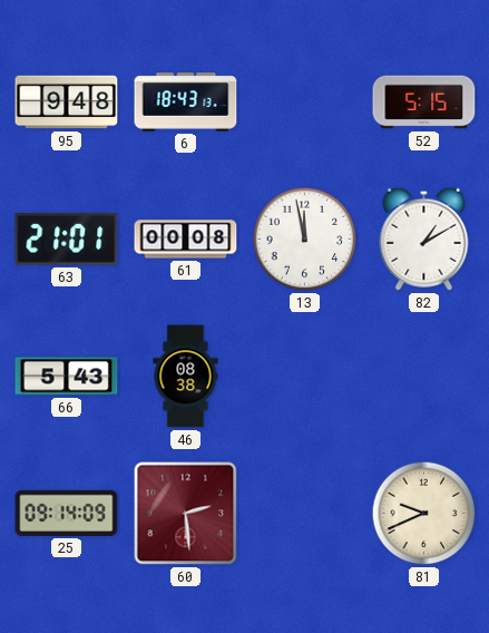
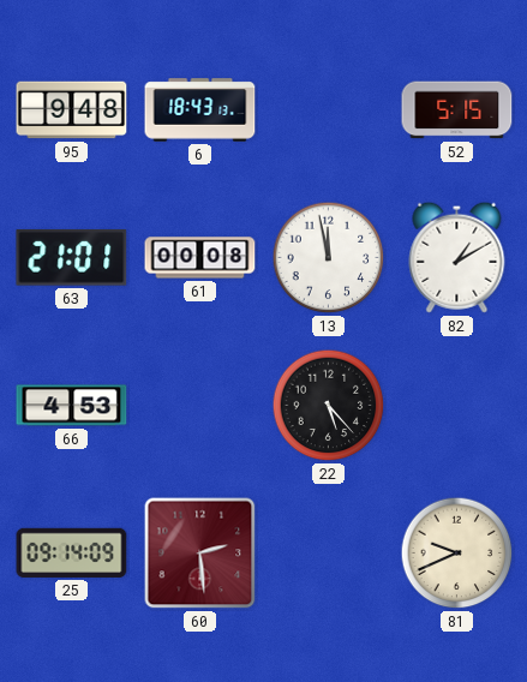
66: 5:43 -> 4:53
46: 08:38 -> none
22: none -> 5:23
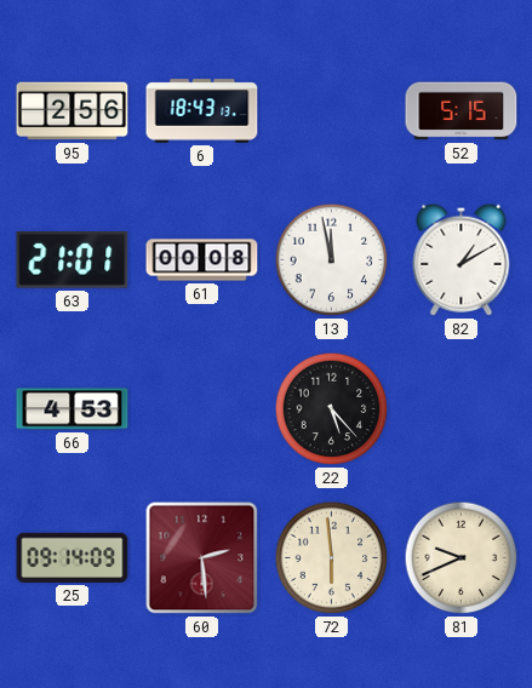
95: 9:48 -> 2:56
72: none -> 5:59
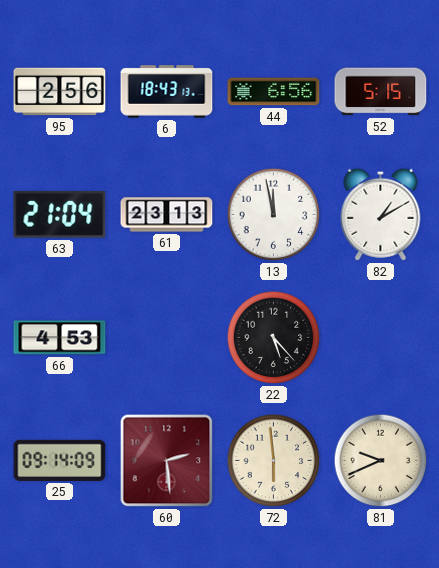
44: none -> 6:56
63: 21:01 -> 21:04
61: 00:08 -> 23:13
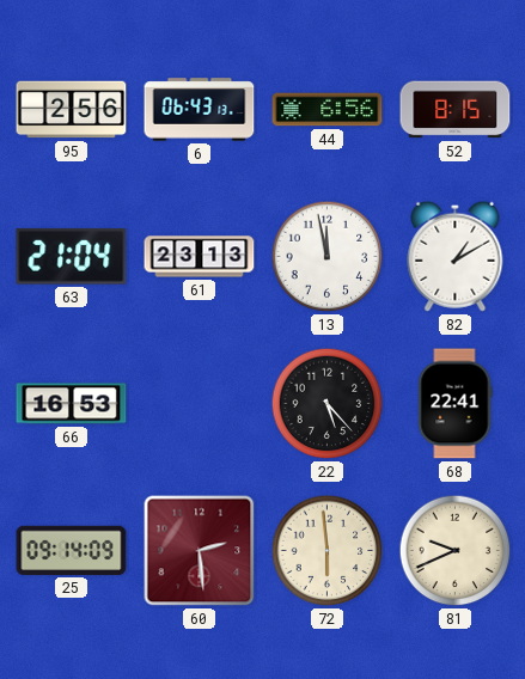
6: 18:43 -> 06:43
52: 5:15 -> 8:15
66: 4:53 -> 16:53
68: none -> 22:41
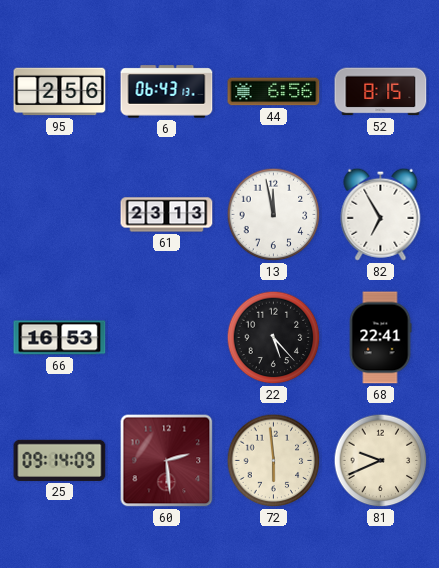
63: 21:04 -> none
82: 1:10 -> 6:55
